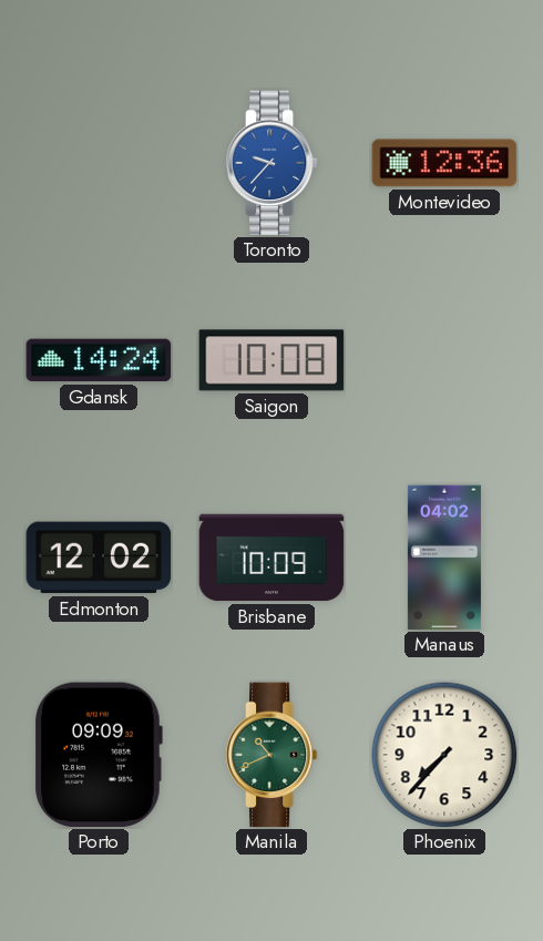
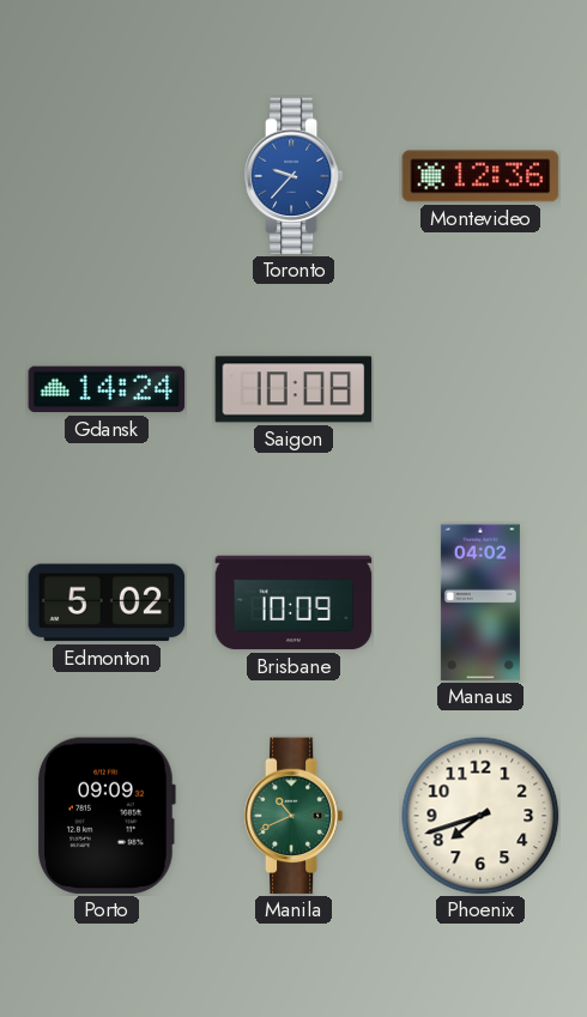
Edmonton: 12:02 -> 5:02
Phoenix: 7:37 -> 7:42
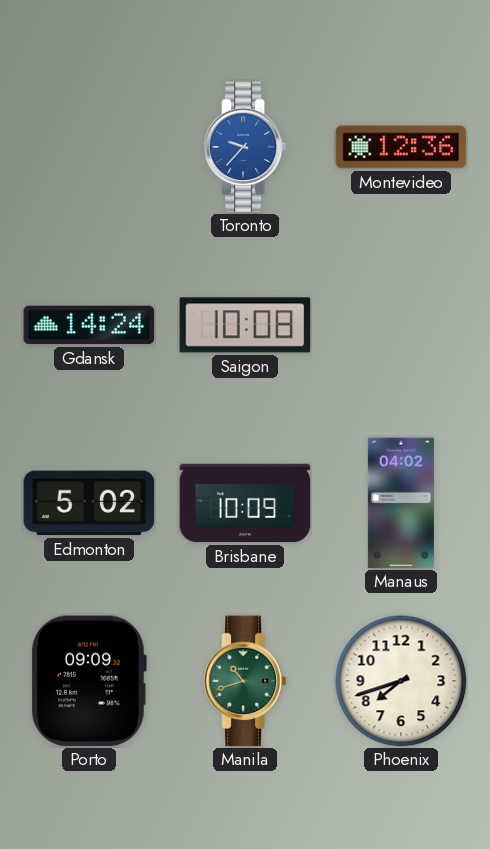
Manila: 10:41 -> 10:42
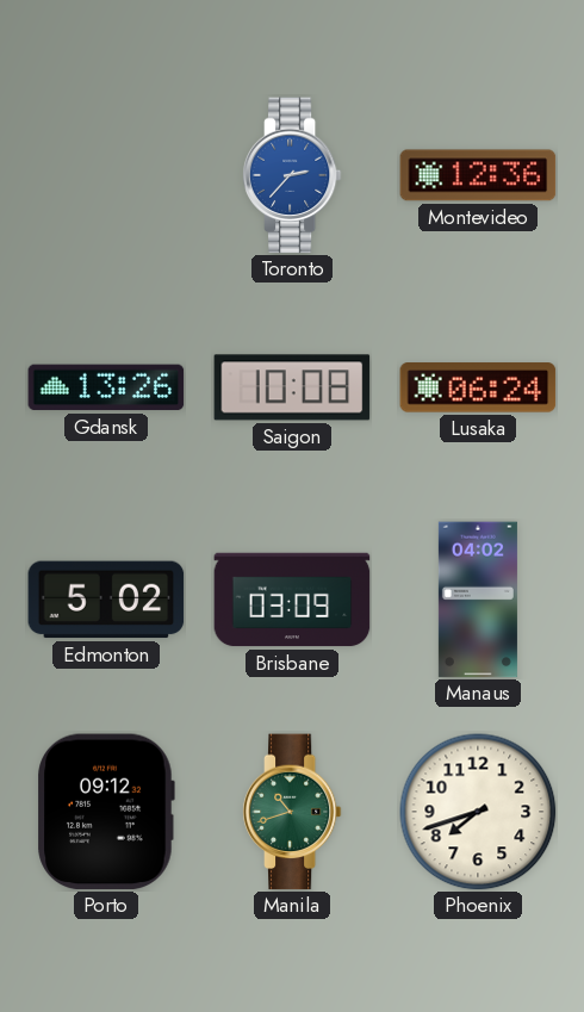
Toronto: 9:37 -> 2:37
Gdansk: 14:24 -> 13:26
Lusaka: none -> 06:24
Brisbane: 10:09 -> 03:09
Porto: 09:09 -> 09:12
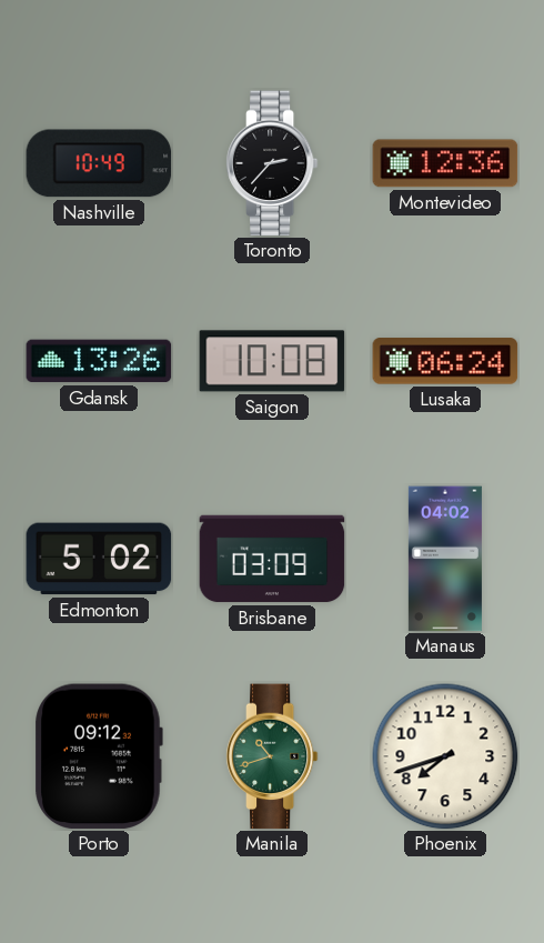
Nashville: none -> 10:49
Toronto dial: blue -> black
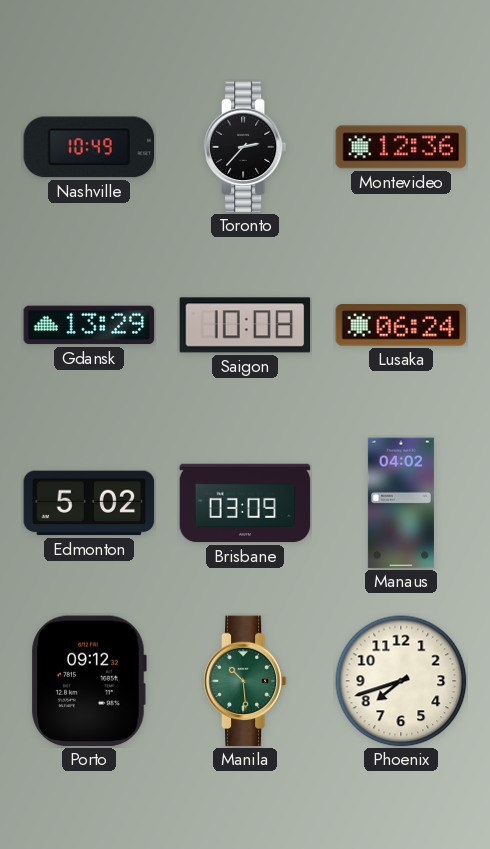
Gdansk: 13:26 -> 13:29
Manila: 10:42 -> 10:29
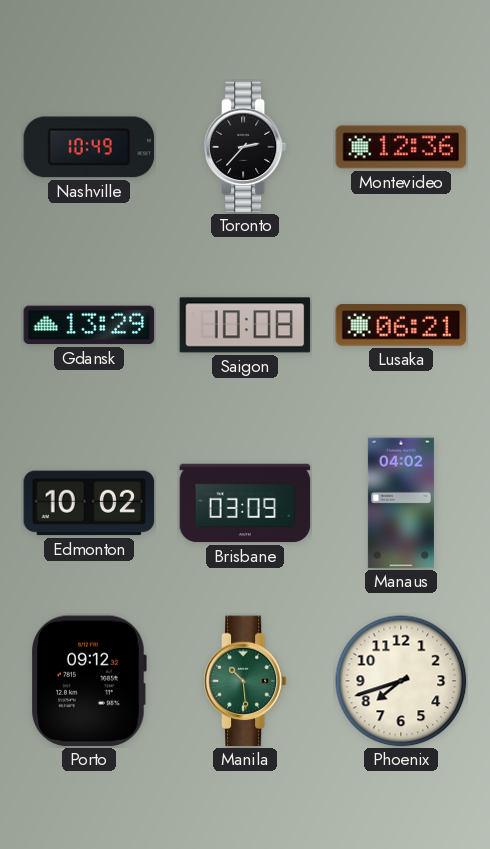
Lusaka: 06:24 -> 06:21
Edmonton: 5:02 -> 10:02
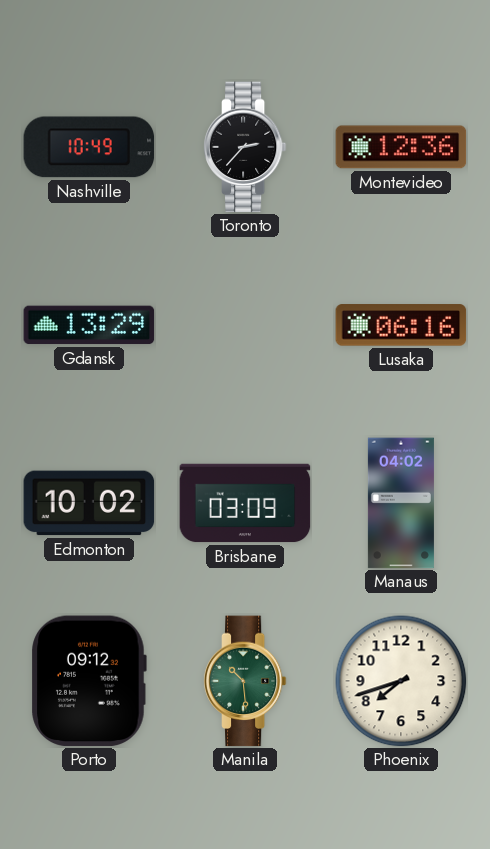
Saigon: 10:08 -> none
Lusaka: 06:21 -> 06:16
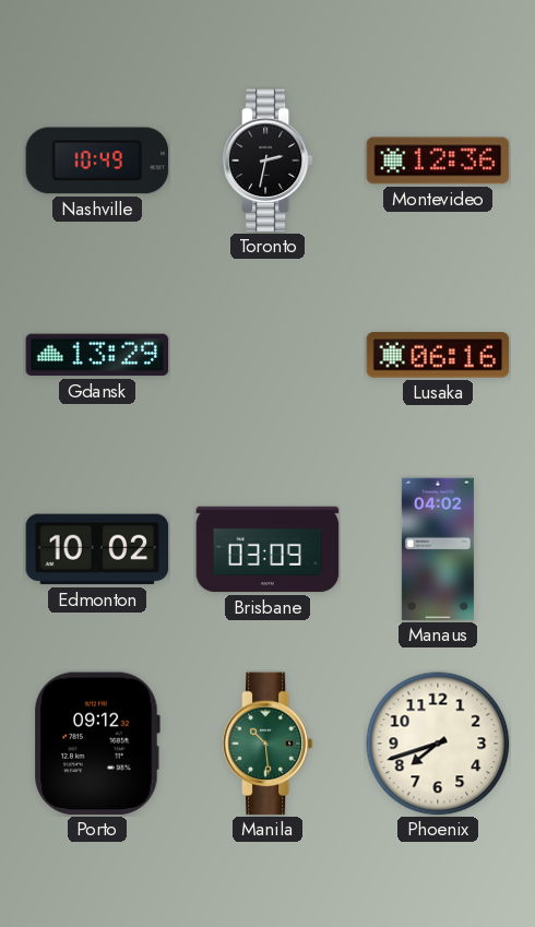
Toronto: 2:37 -> 2:32
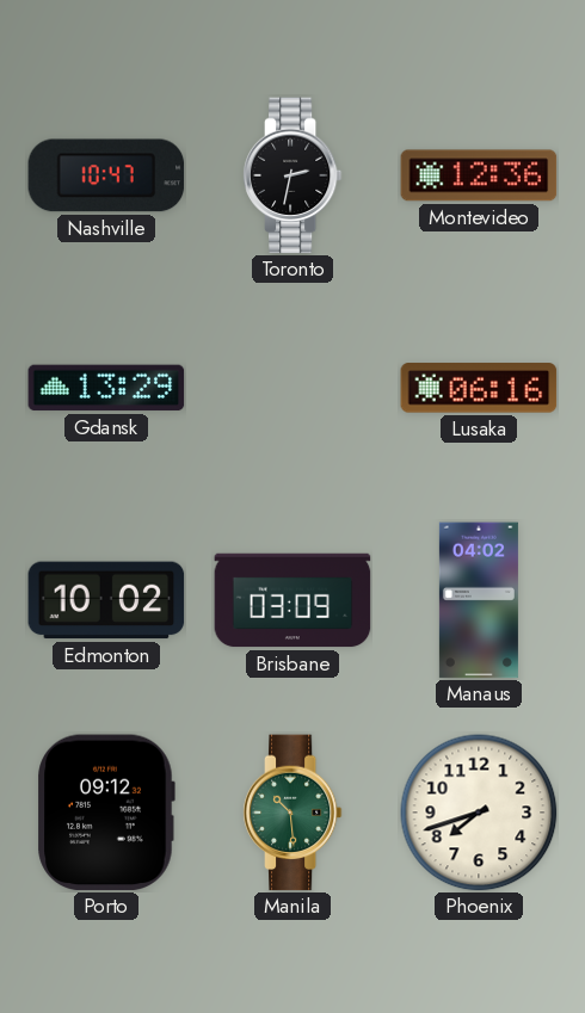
Nashville: 10:49 -> 10:47
